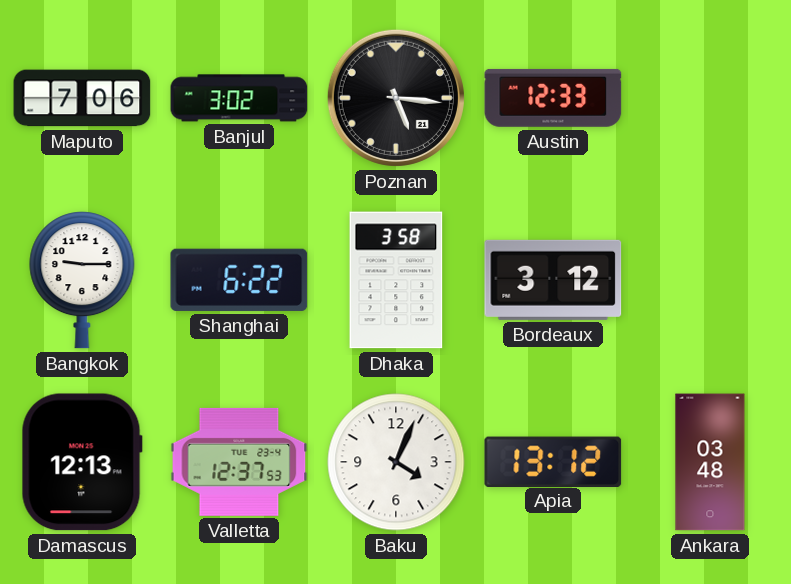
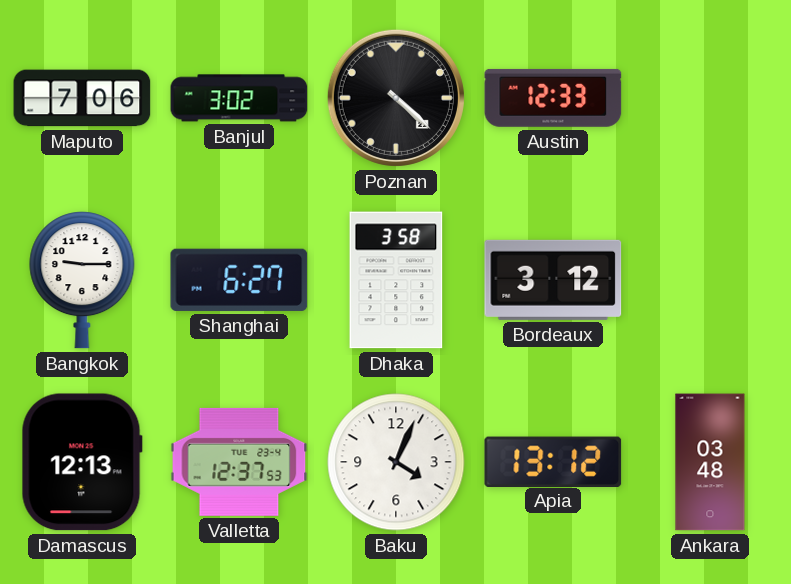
Poznan: 5:16 -> 4:22
Shanghai: 6:22 -> 6:27
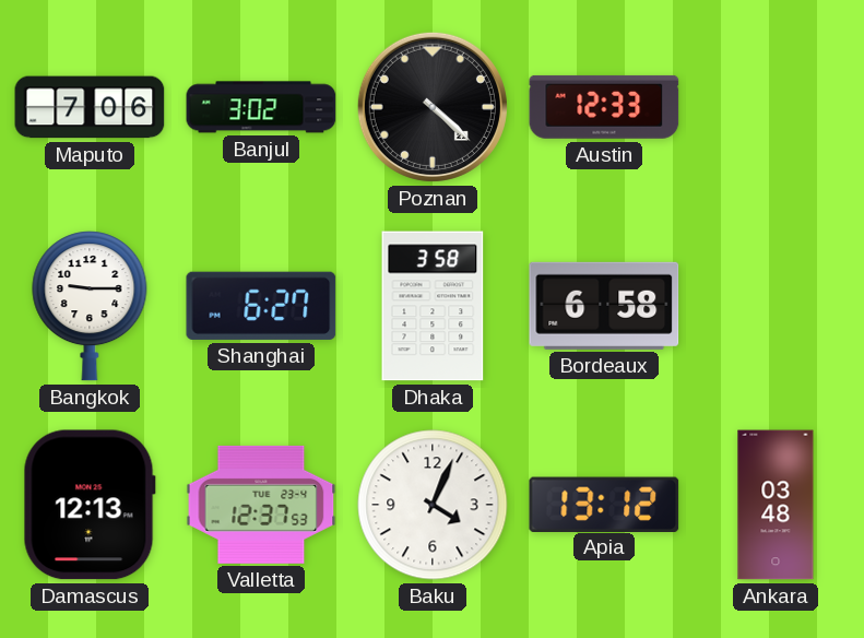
Bordeaux: 3:12 -> 6:58
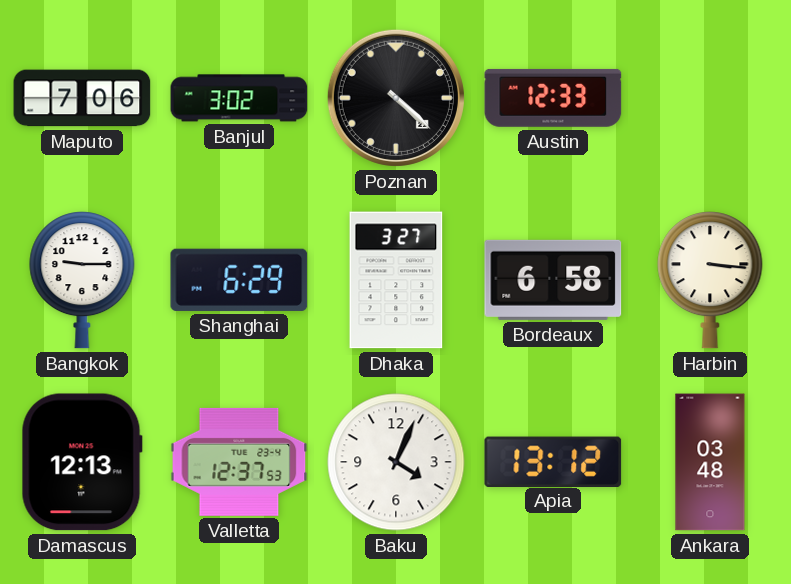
Shanghai: 6:27 -> 6:29
Dhaka: 3:58 -> 3:27
Harbin: none -> 3:16
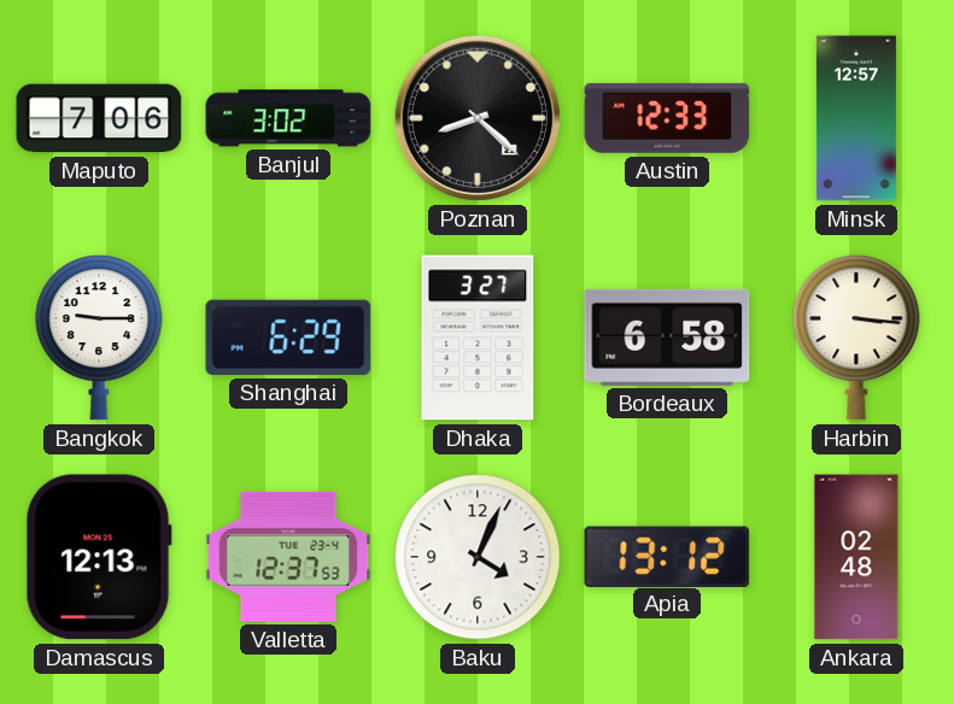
Poznan: 4:22 -> 8:22
Minsk: none -> 12:57
Ankara: 03:48 -> 02:48
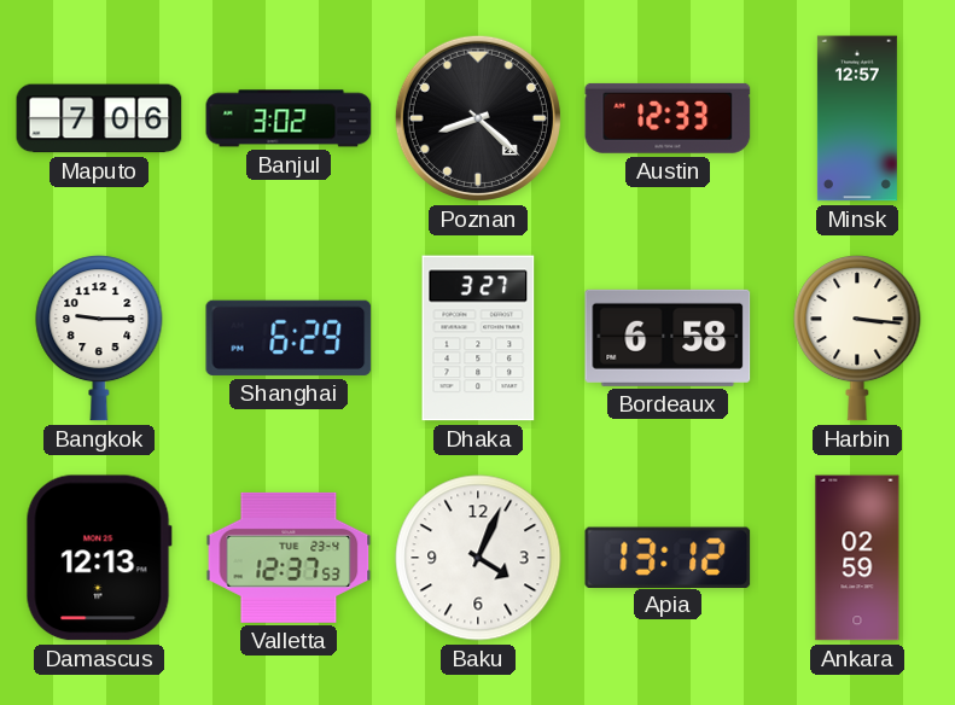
Ankara: 02:48 -> 02:59
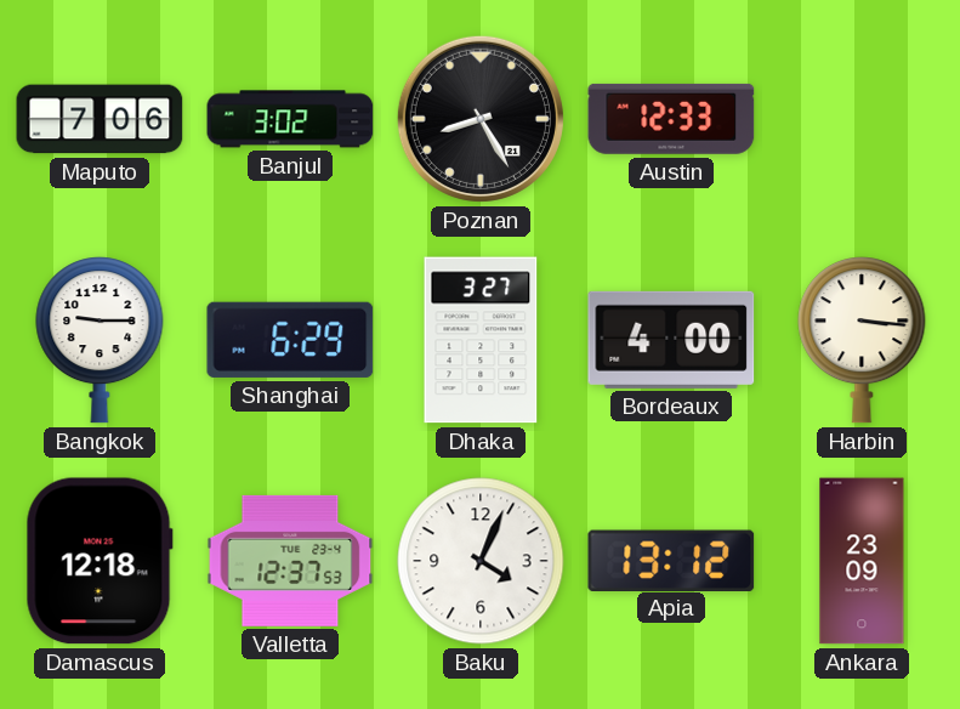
Poznan: 8:22 -> 8:25
Minsk: 12:57 -> none
Bordeaux: 6:58 -> 4:00
Damascus: 12:13 -> 12:18
Ankara: 02:59 -> 23:09
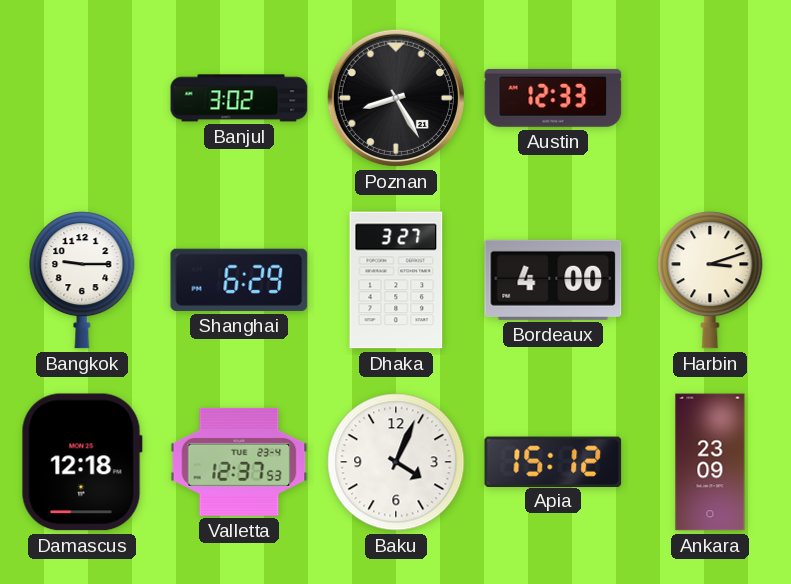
Maputo: 7:06 -> none
Harbin: 3:16 -> 3:12
Apia: 13:12 -> 15:12
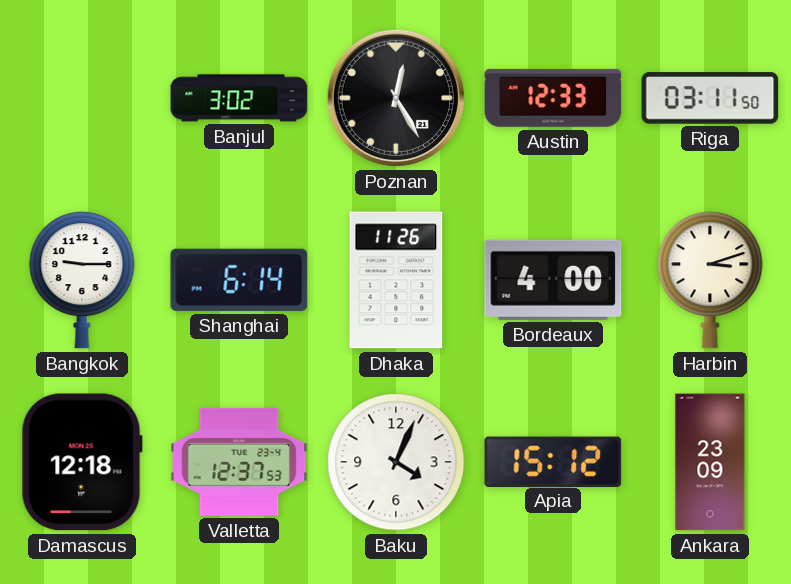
Poznan: 8:25 -> 12:25
Riga: none -> 03:11
Shanghai: 6:29 -> 6:14
Dhaka: 3:27 -> 11:26
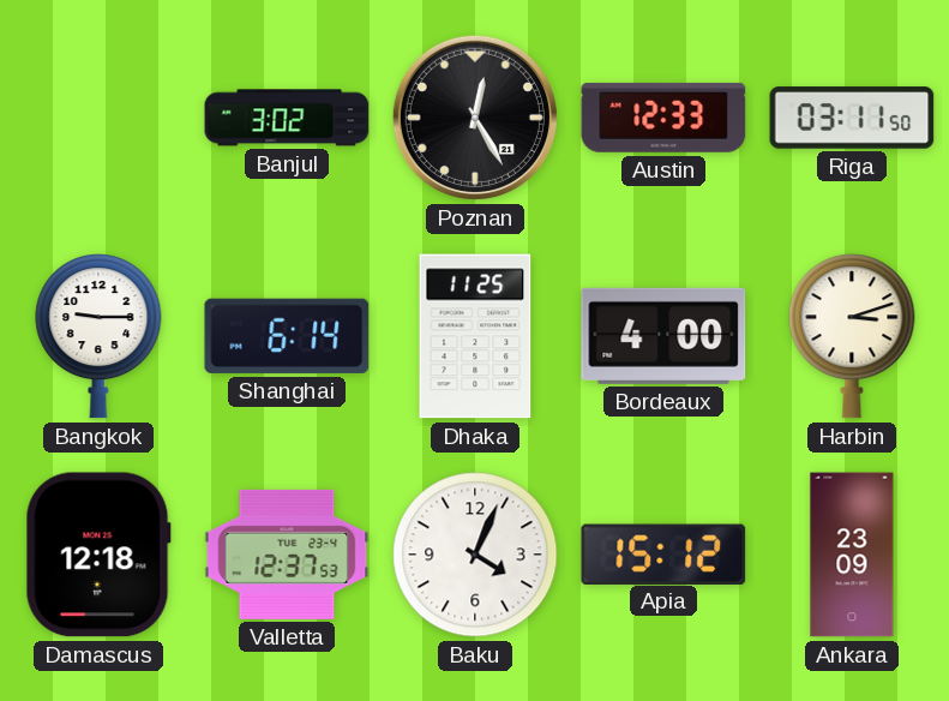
Dhaka: 11:26 -> 11:25
